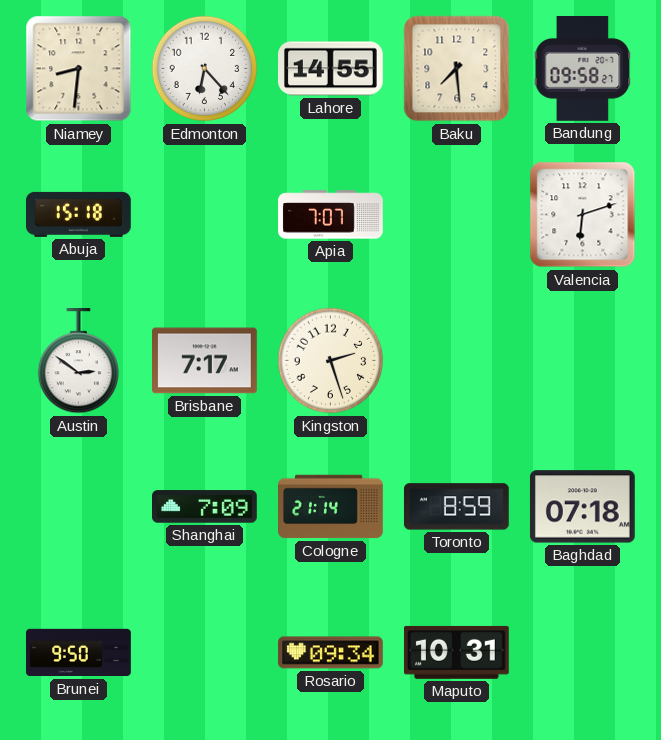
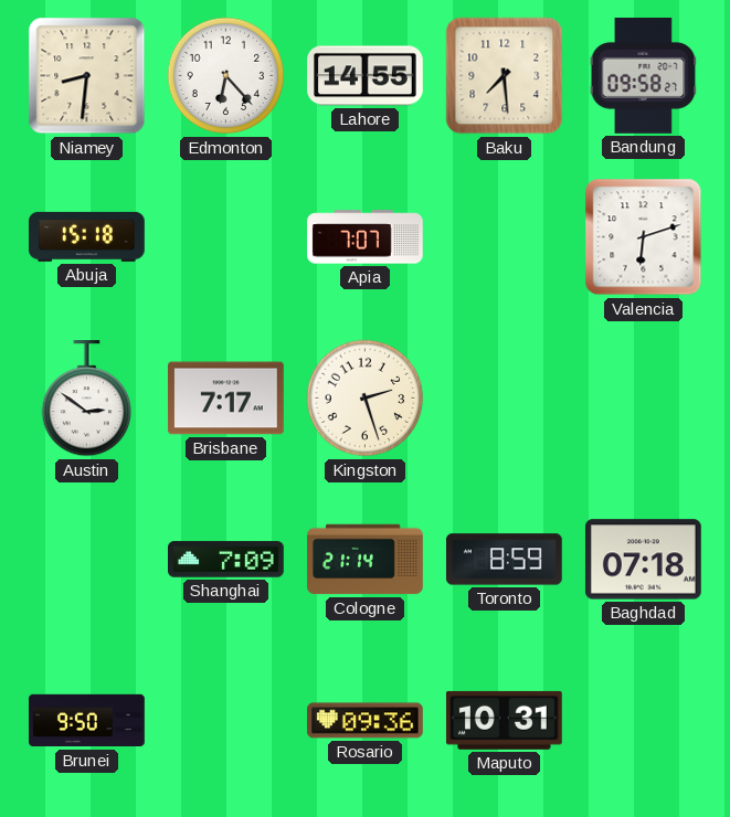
Rosario: 09:34 -> 09:36
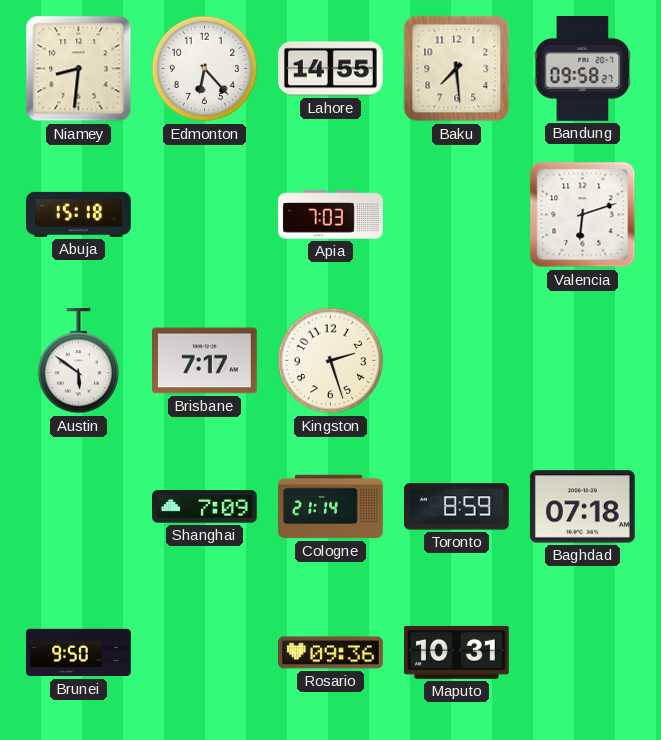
Apia: 7:07 -> 7:03
Austin: 2:51 -> 5:51
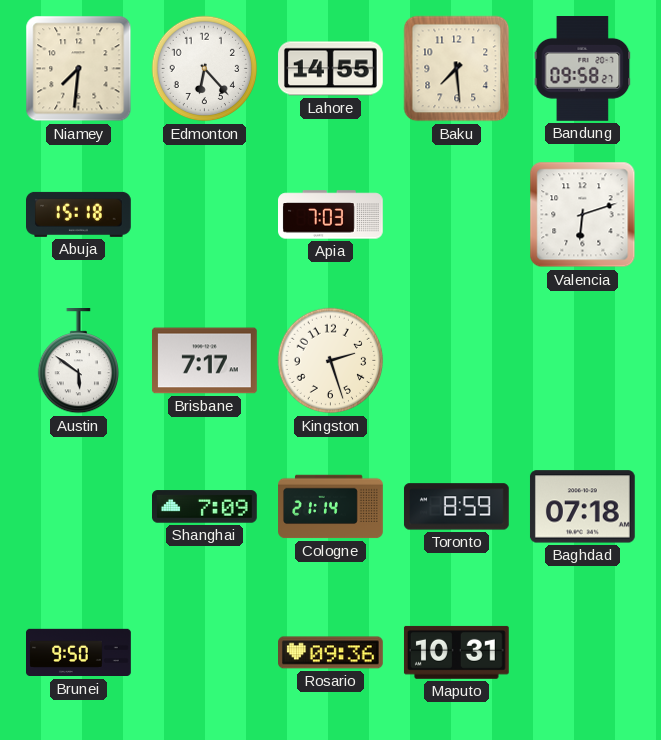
Niamey: 8:31 -> 7:31
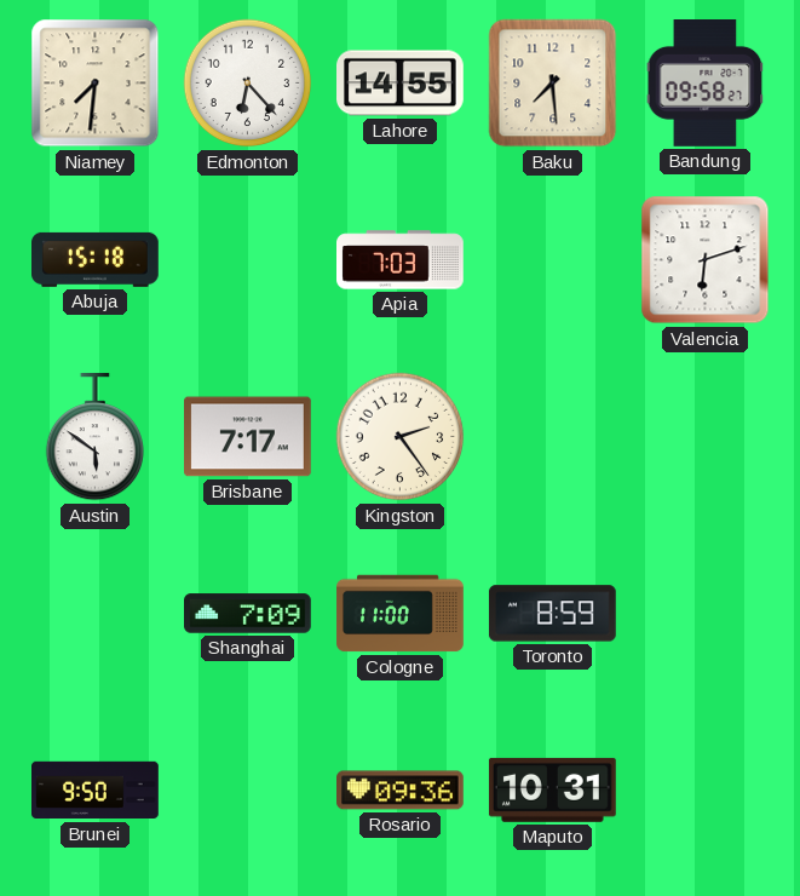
Kingston: 2:27 -> 2:24
Cologne: 21:14 -> 11:00
Baghdad: 07:18 -> none
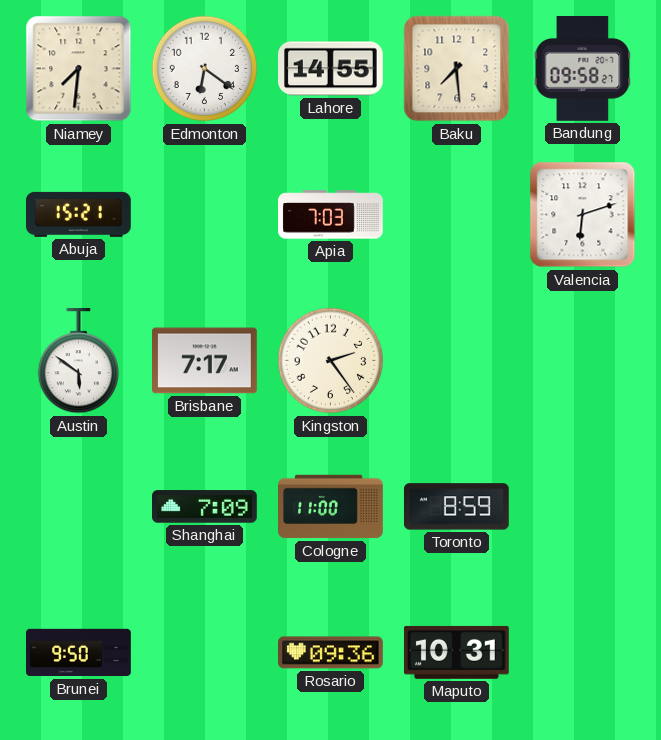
Edmonton: 6:23 -> 6:21
Abuja: 15:18 -> 15:21
